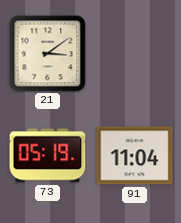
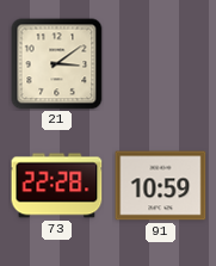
73: 05:19 -> 22:28
91: 11:04 -> 10:59
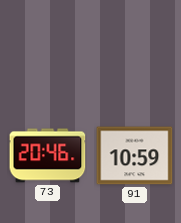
21: 3:09 -> none
73: 22:28 -> 20:46
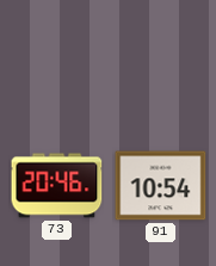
91: 10:59 -> 10:54
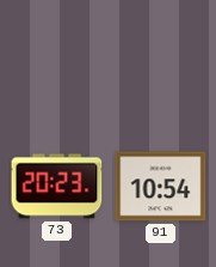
73: 20:46 -> 20:23
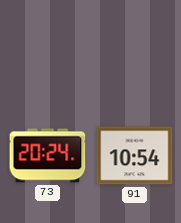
73: 20:23 -> 20:24
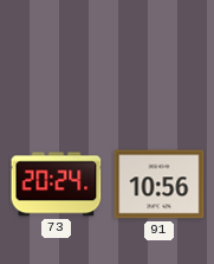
91: 10:54 -> 10:56
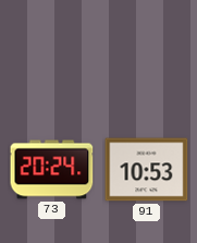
91: 10:56 -> 10:53
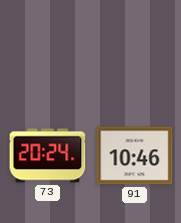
91: 10:53 -> 10:46
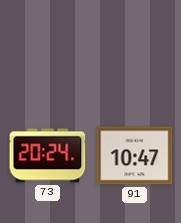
91: 10:46 -> 10:47
